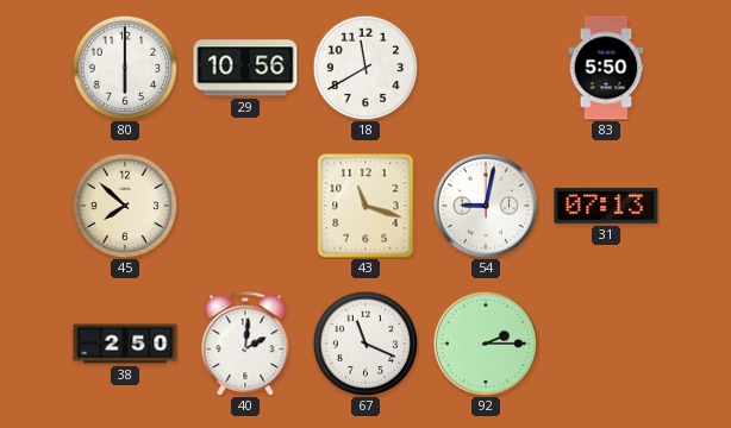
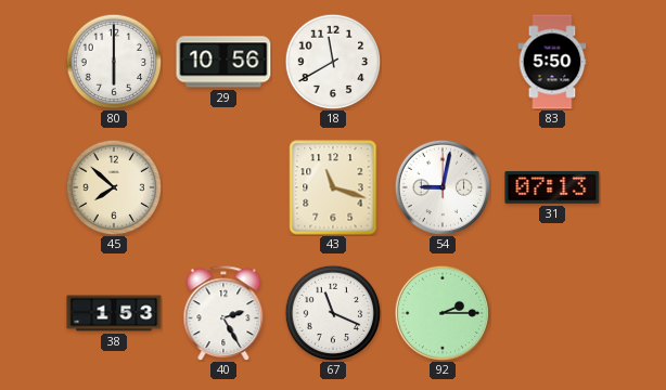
38: 2:50 -> 1:53
40: 2:01 -> 2:25
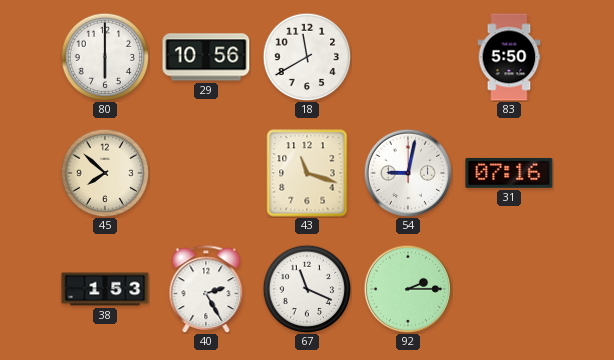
31: 07:13 -> 07:16
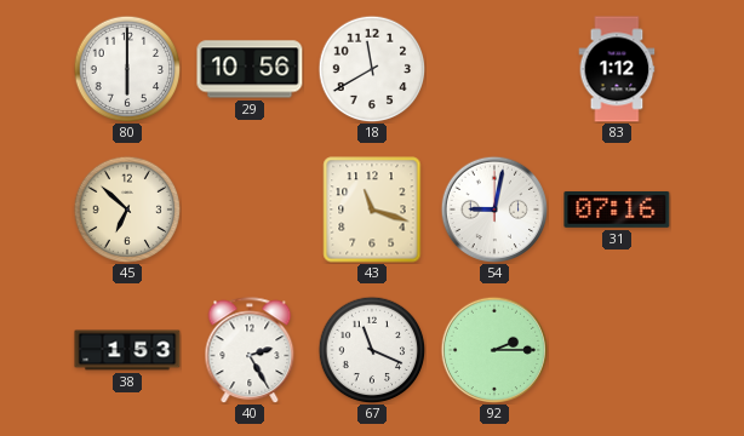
83: 5:50 -> 1:12
45: 7:52 -> 6:52
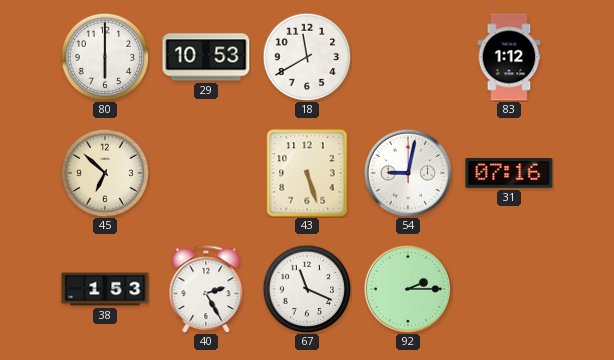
29: 10:56 -> 10:53
43: 11:18 -> 5:27
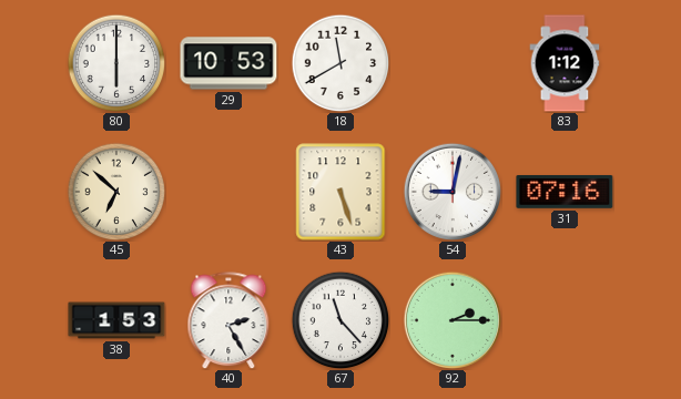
67: 11:19 -> 11:23
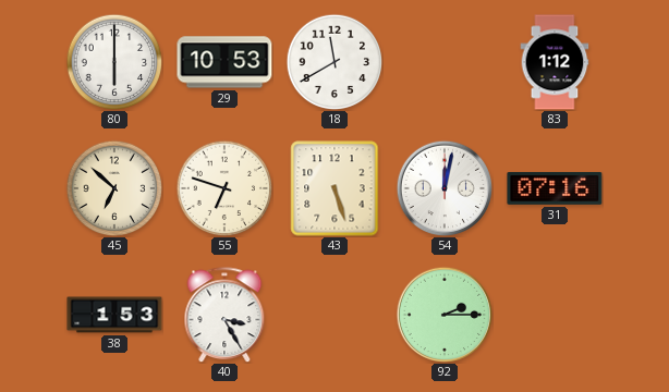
55: none -> 6:48
54: 9:02 -> 12:02
40: 2:25 -> 3:25
67: 11:23 -> none
